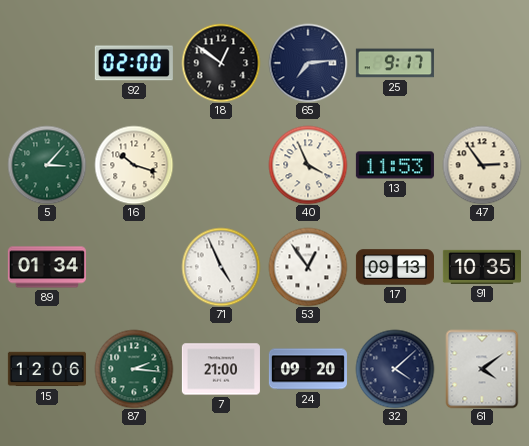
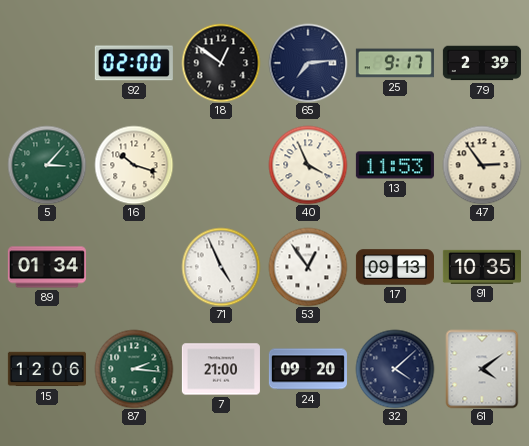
79: none -> 2:39
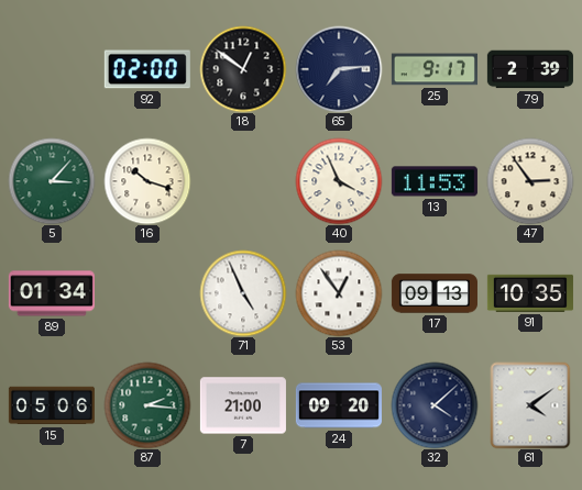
15: 12:06 -> 05:06
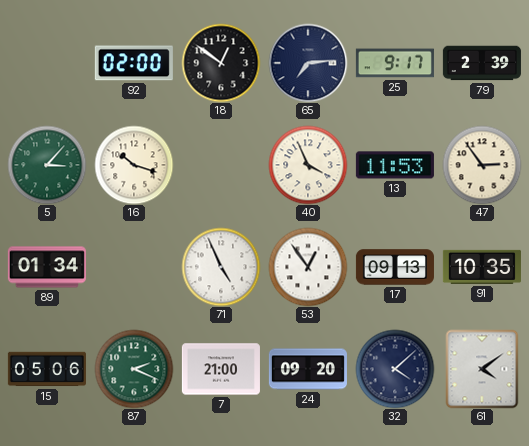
87: 2:16 -> 2:19
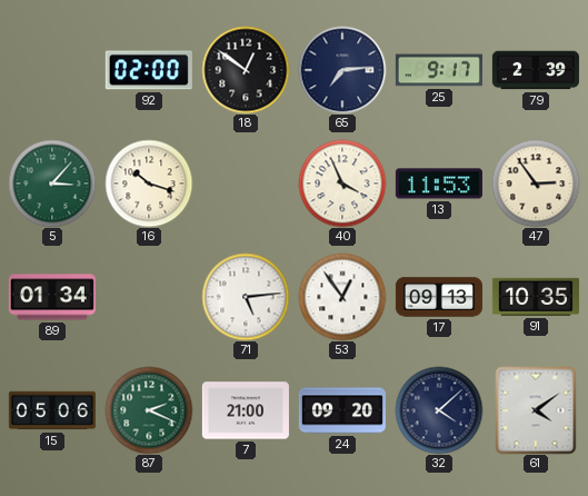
71: 4:56 -> 5:14
